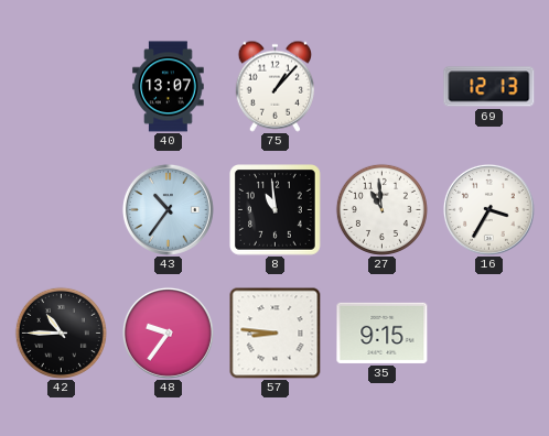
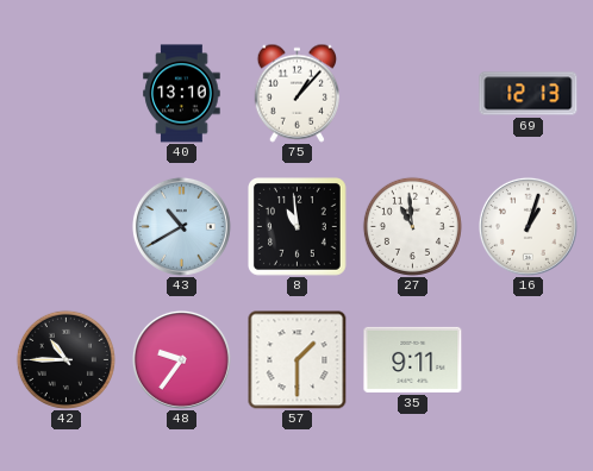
40: 13:07 -> 13:10
43: 10:36 -> 10:40
16: 3:35 -> 1:03
57: 8:46 -> 1:30
35: 9:15 -> 9:11
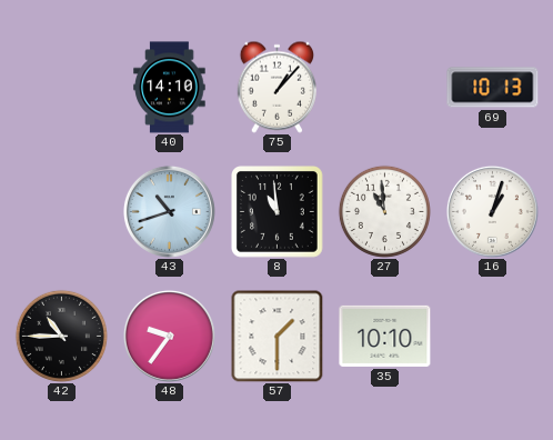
40: 13:10 -> 14:10
69: 12:13 -> 10:13
43: 10:40 -> 10:42
35: 9:11 -> 10:10
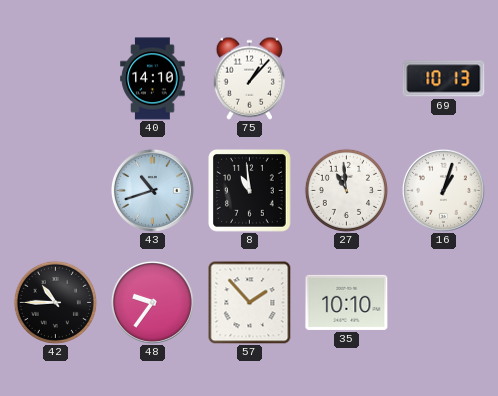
57: 1:30 -> 1:53
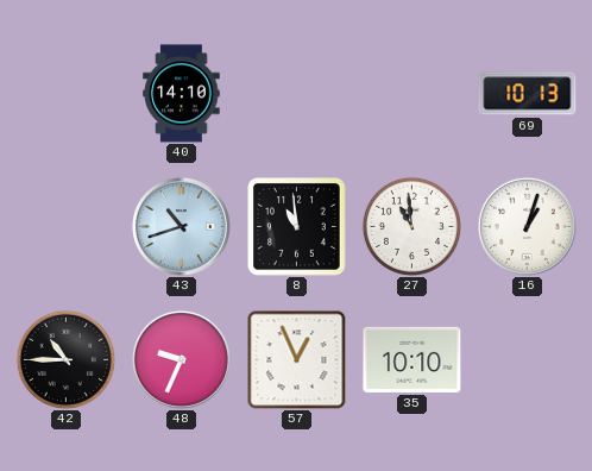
75: 1:07 -> none
48: 9:36 -> 9:34
57: 1:53 -> 12:56
